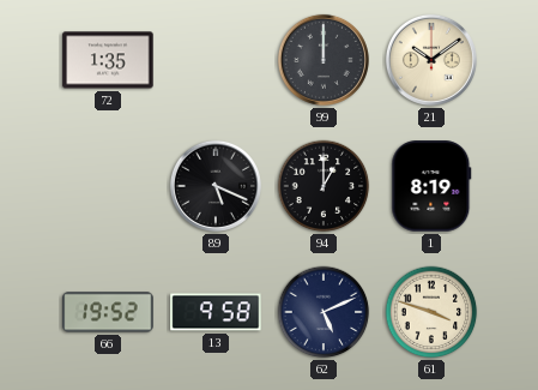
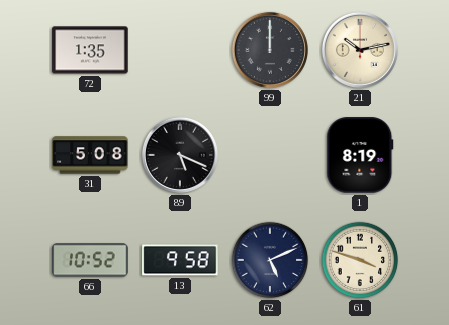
21: 10:09 -> 10:13
31: none -> 5:08
94: 1:00 -> none
66: 19:52 -> 10:52
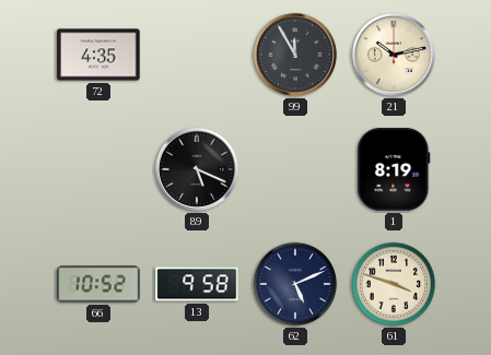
72: 1:35 -> 4:35
99: 12:00 -> 11:55
31: 5:08 -> none
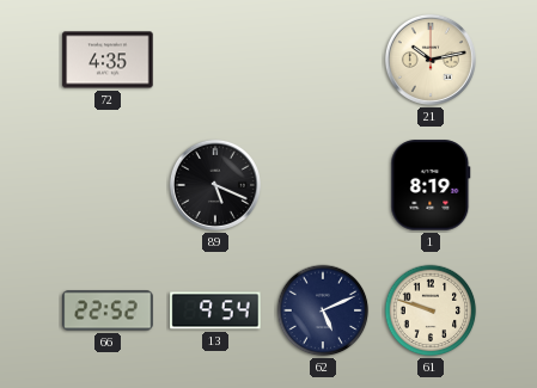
99: 11:55 -> none
66: 10:52 -> 22:52
13: 9:58 -> 9:54
61: 3:48 -> 9:48
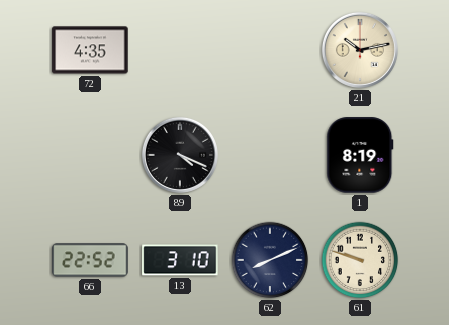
89: 5:19 -> 4:19
13: 9:54 -> 3:10
62: 5:11 -> 8:11
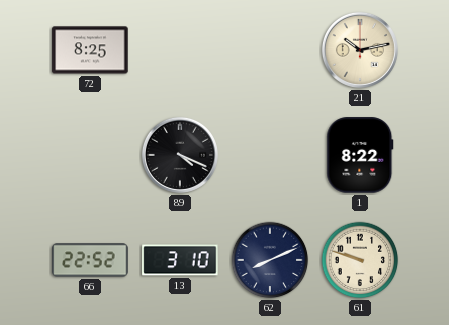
72: 4:35 -> 8:25
1: 8:19 -> 8:22
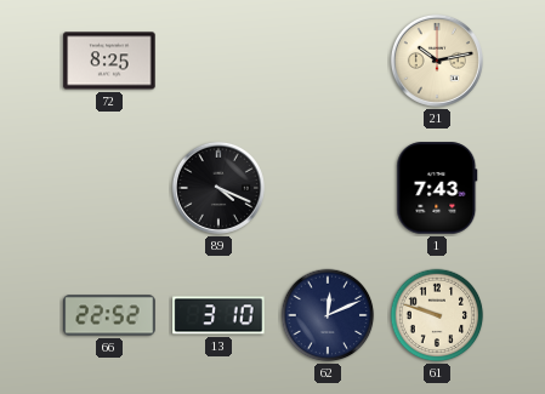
1: 8:22 -> 7:43
62: 8:11 -> 12:11
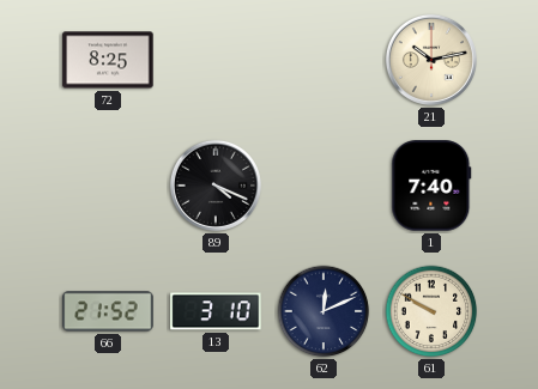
1: 7:43 -> 7:40
66: 22:52 -> 21:52
61: 9:48 -> 9:50
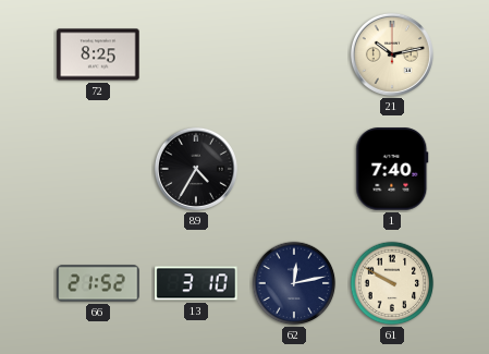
89: 4:19 -> 4:35
62: 12:11 -> 12:13
